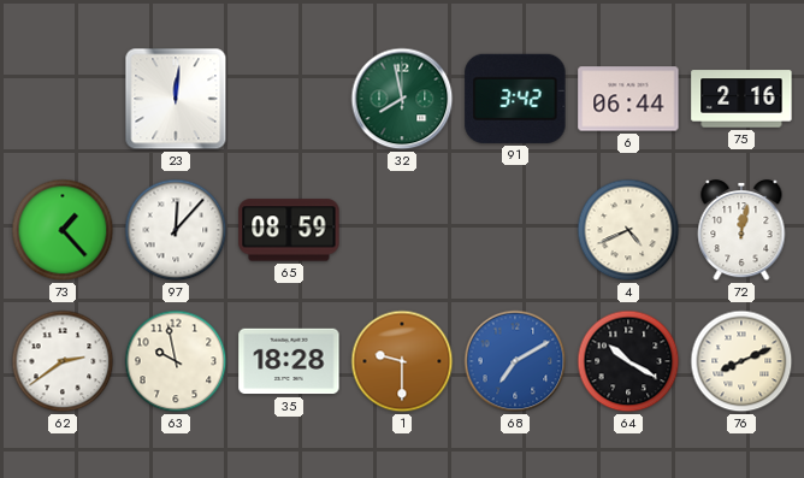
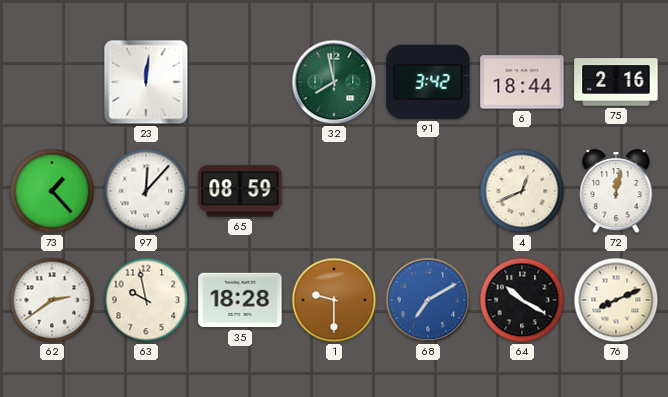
6: 06:44 -> 18:44
4: 4:41 -> 12:41
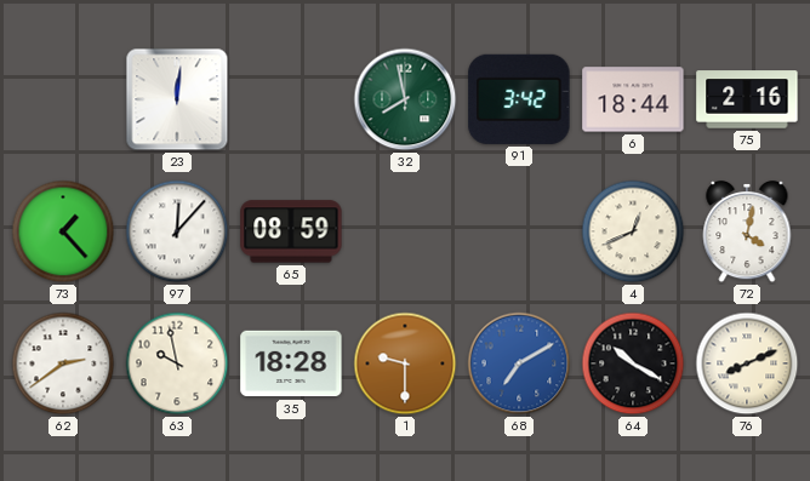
72: 12:02 -> 4:02
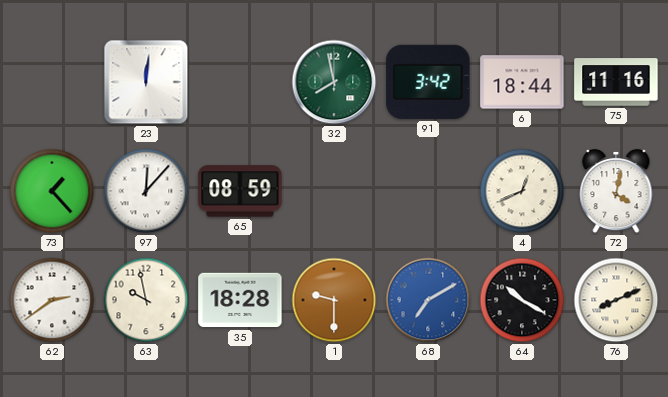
75: 2:16 -> 11:16
